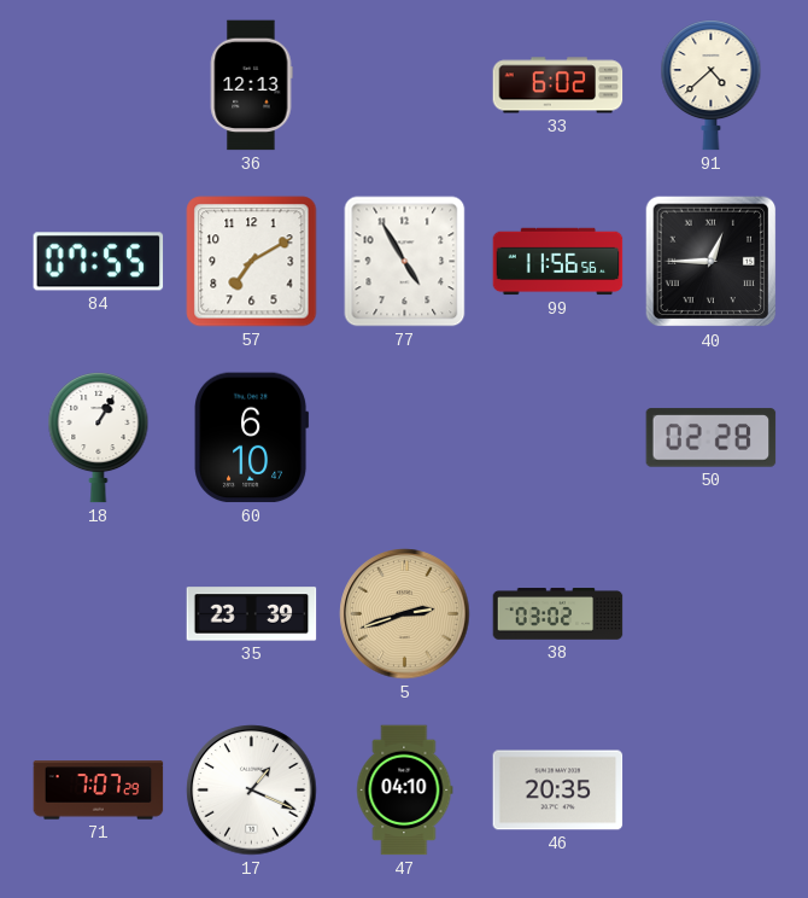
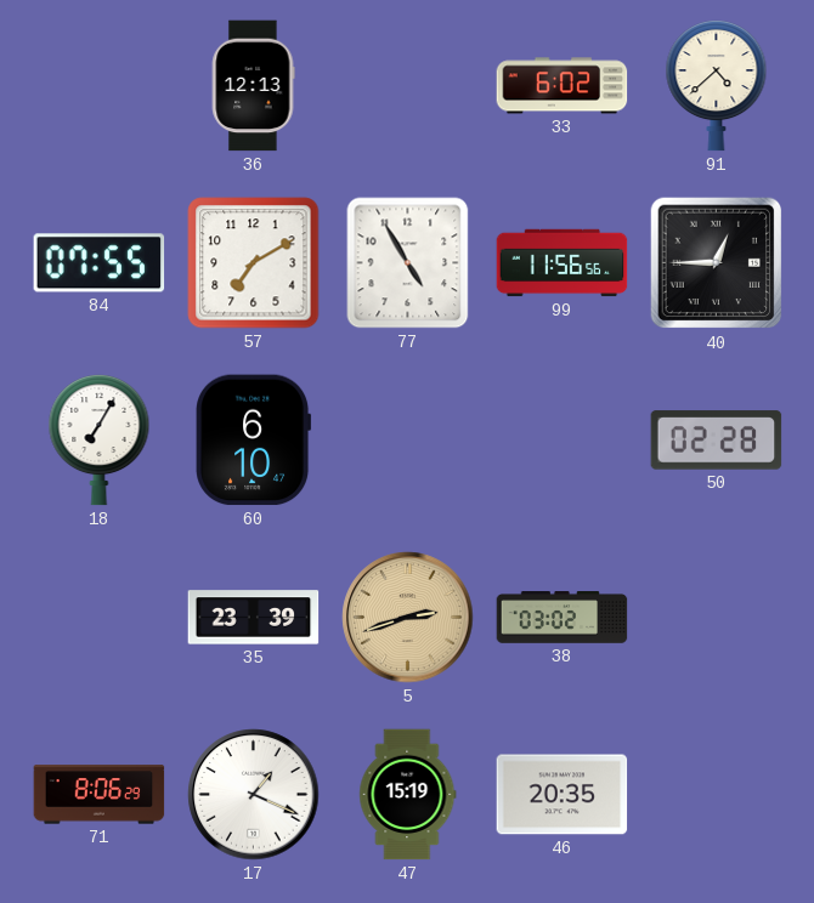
18: 1:05 -> 7:05
71: 7:07 -> 8:06
47: 04:10 -> 15:19
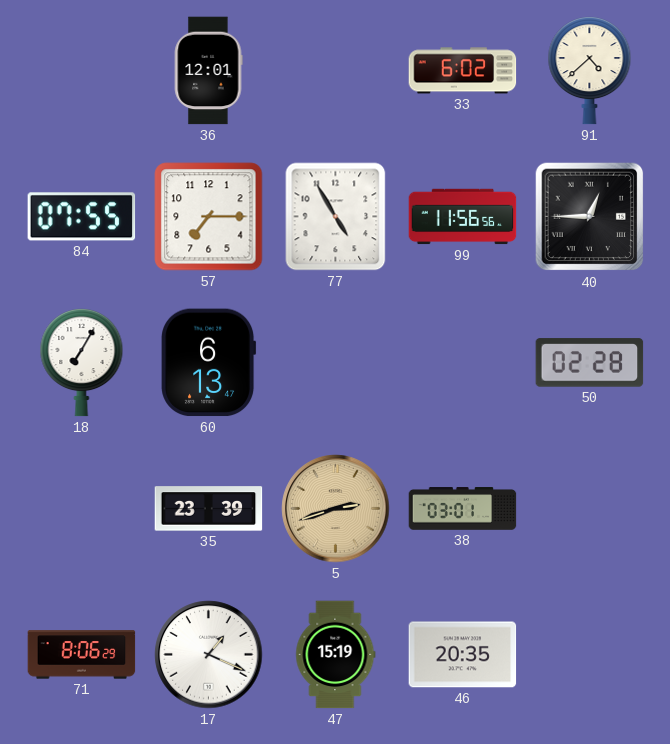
36: 12:13 -> 12:01
57: 7:10 -> 7:15
60: 6:10 -> 6:13
38: 03:02 -> 03:01
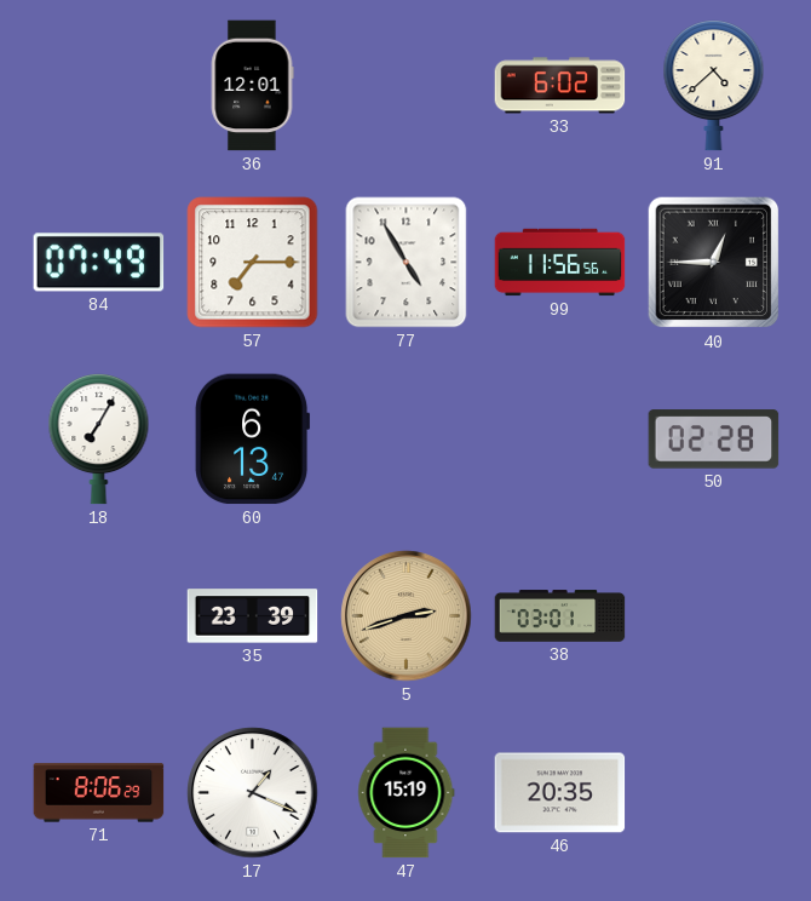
84: 07:55 -> 07:49
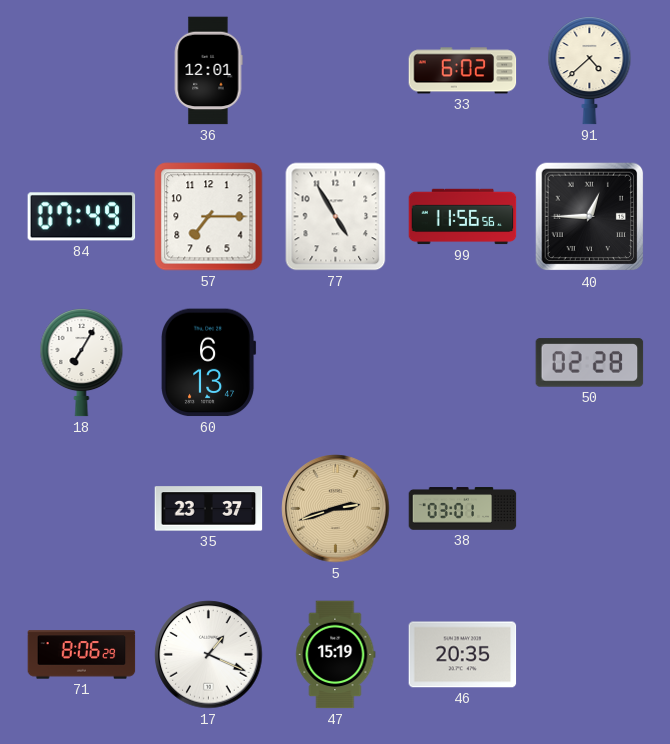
35: 23:39 -> 23:37
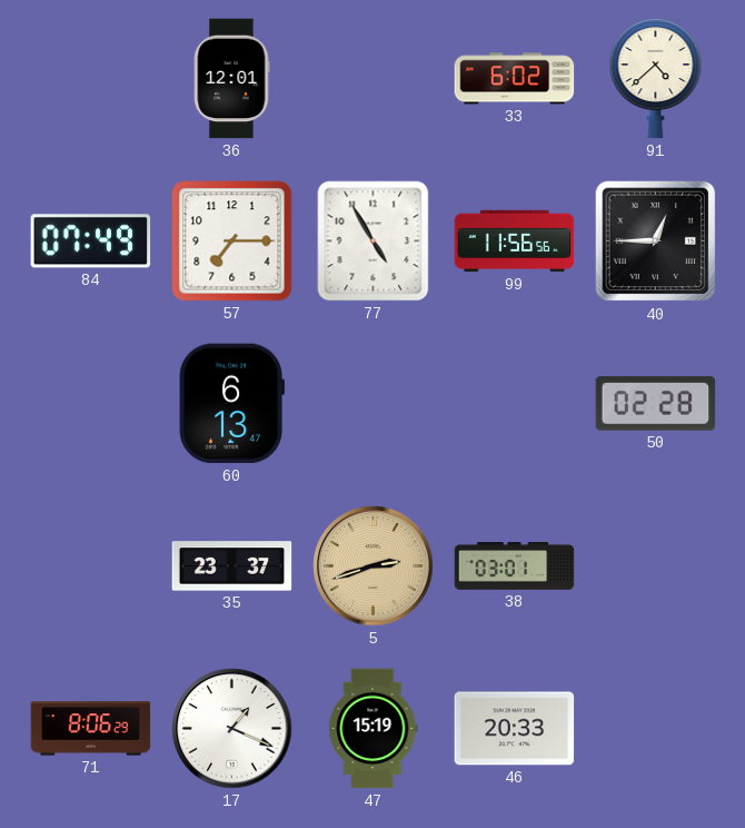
18: 7:05 -> none
46: 20:35 -> 20:33
